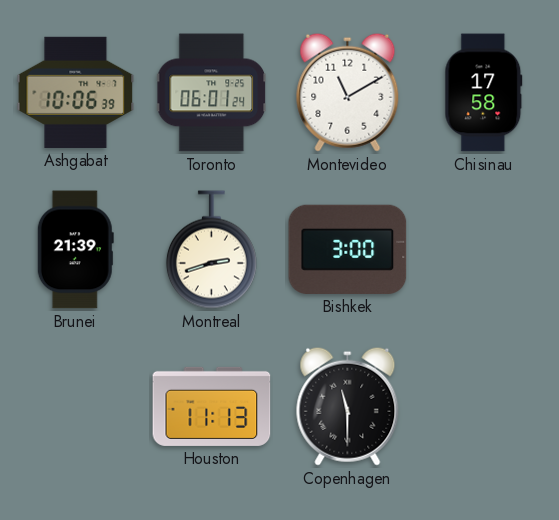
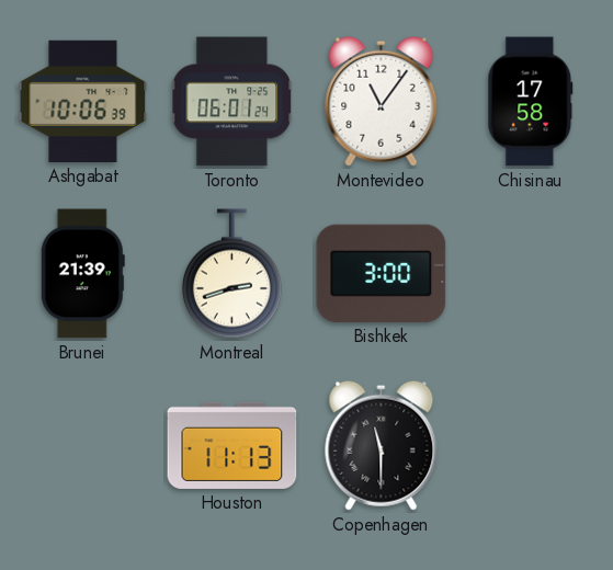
Montevideo: 11:10 -> 11:06
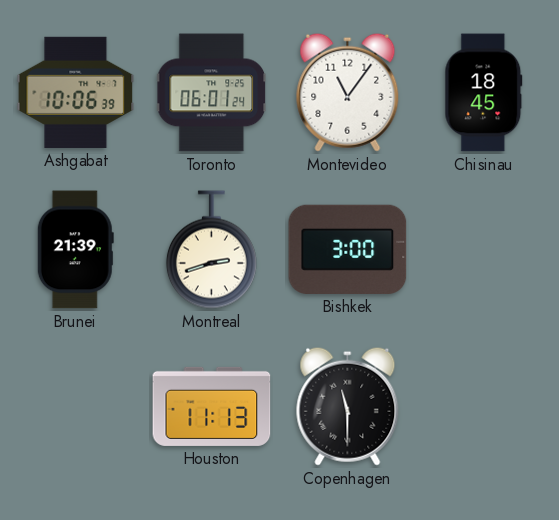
Chisinau: 17:58 -> 18:45
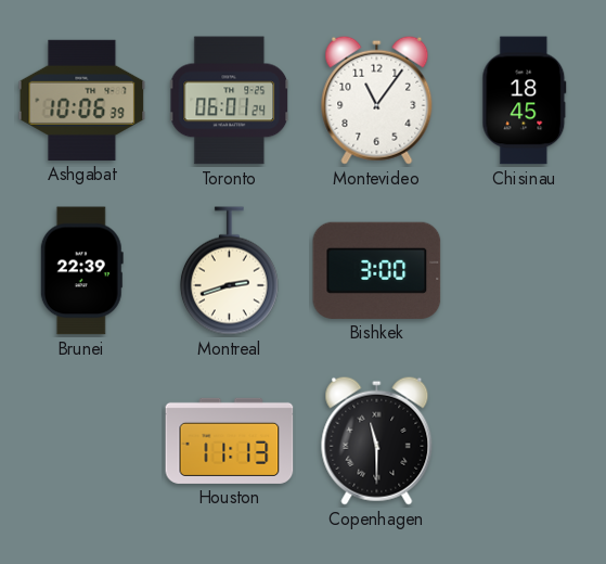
Brunei: 21:39 -> 22:39
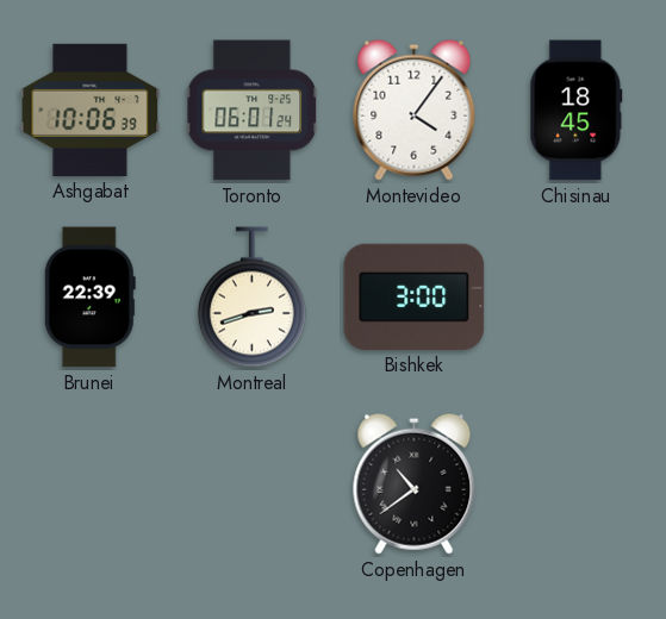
Montevideo: 11:06 -> 4:06
Houston: 11:13 -> none
Copenhagen: 11:30 -> 10:39
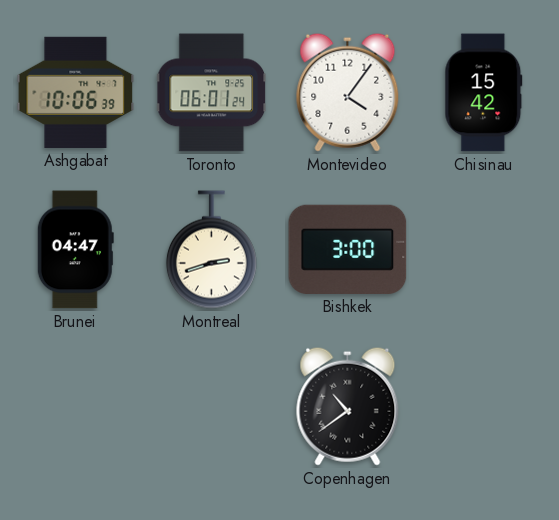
Chisinau: 18:45 -> 15:42
Brunei: 22:39 -> 04:47
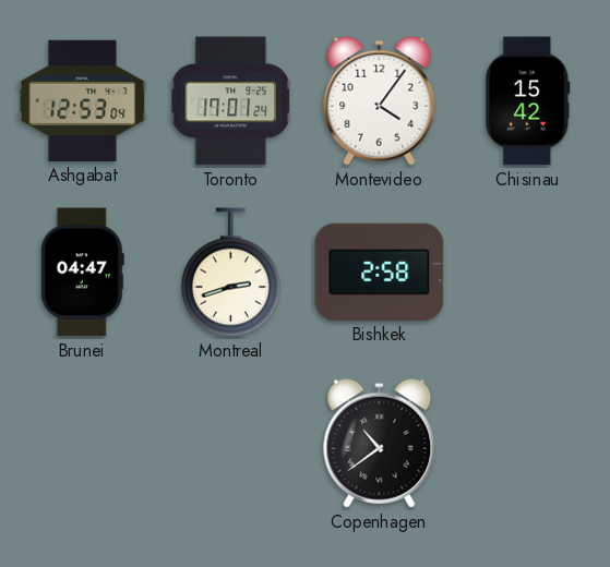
Ashgabat: 10:06 -> 12:53
Toronto: 06:01 -> 17:01
Bishkek: 3:00 -> 2:58
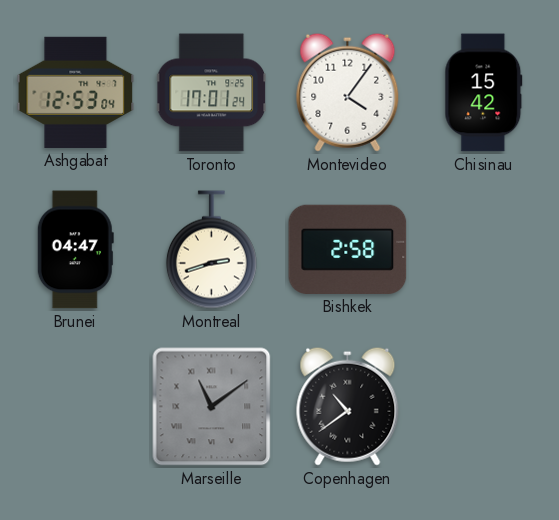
Marseille: none -> 11:09
